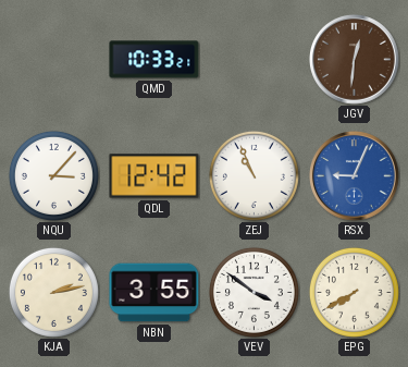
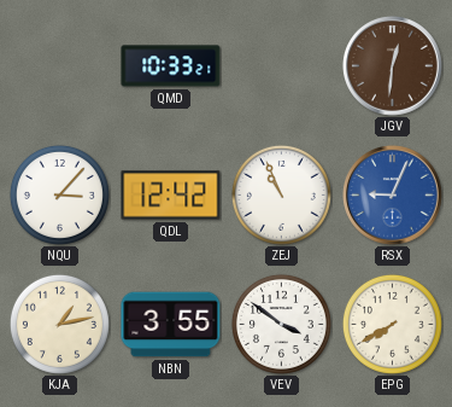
KJA: 2:13 -> 1:13
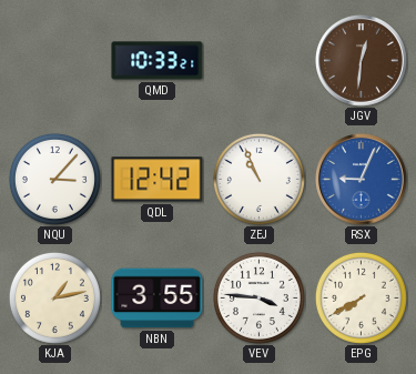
VEV: 3:51 -> 3:46
